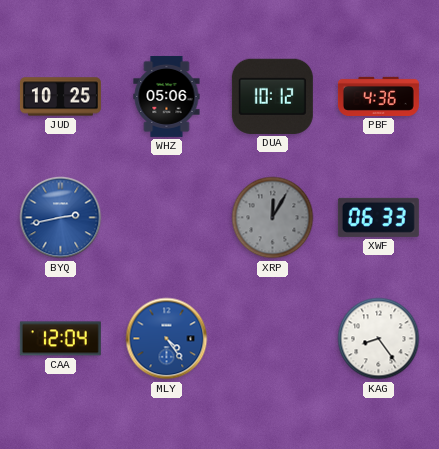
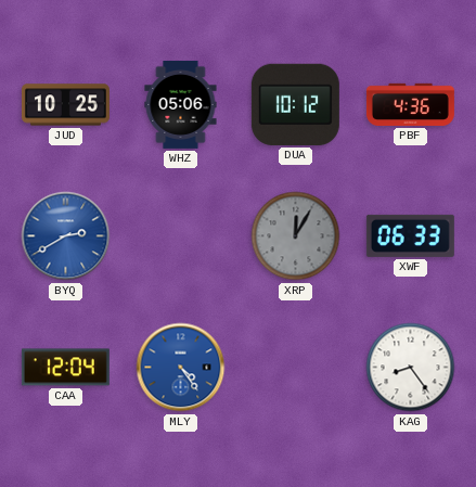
BYQ: 2:43 -> 2:40
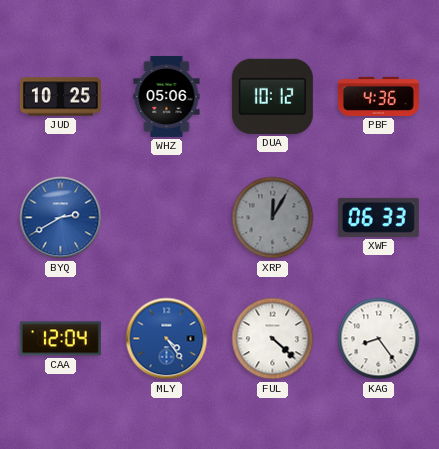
FUL: none -> 4:22
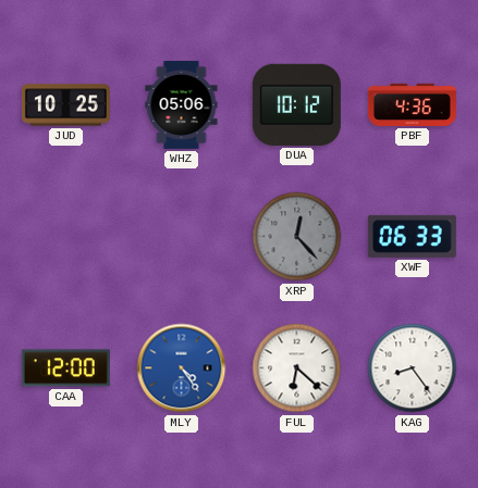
BYQ: 2:40 -> none
XRP: 12:05 -> 12:23
CAA: 12:04 -> 12:00
FUL: 4:22 -> 6:22
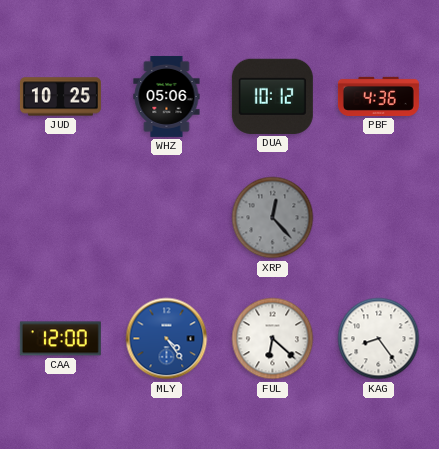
XWF: 06:33 -> none
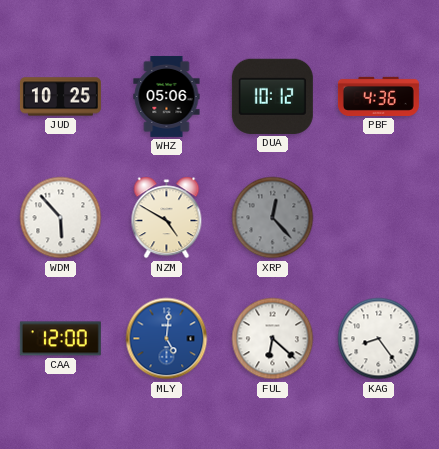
WDM: none -> 5:53
NZM: none -> 4:50
MLY: 4:24 -> 5:01
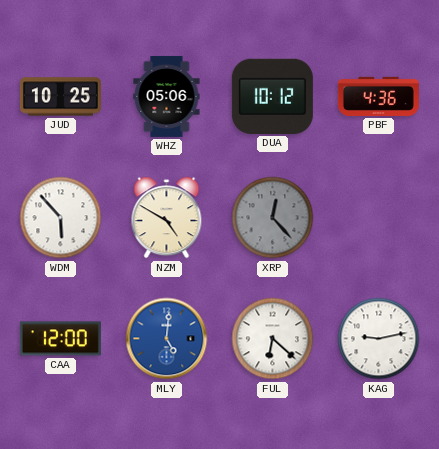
KAG: 8:24 -> 9:13
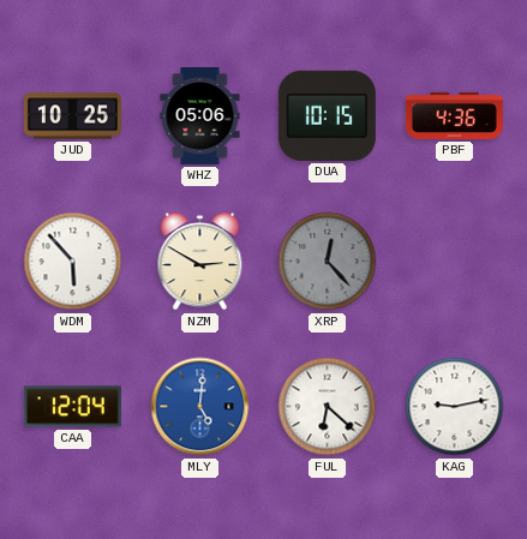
DUA: 10:12 -> 10:15
NZM: 4:50 -> 2:50
CAA: 12:00 -> 12:04
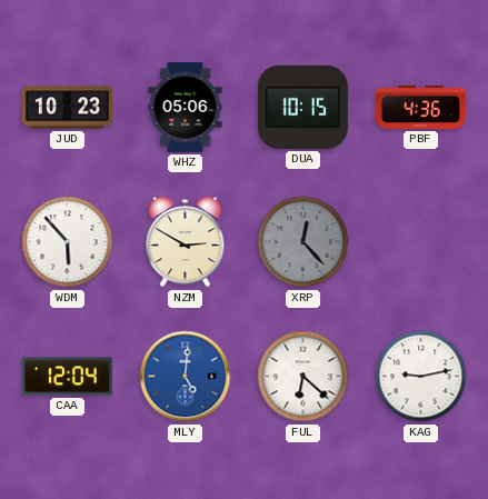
JUD: 10:25 -> 10:23
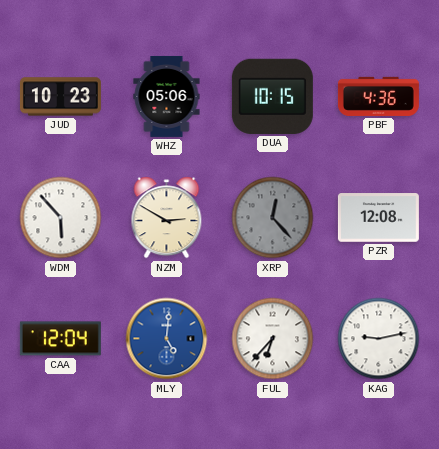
PZR: none -> 12:08
FUL: 6:22 -> 6:37
